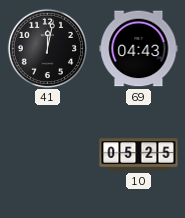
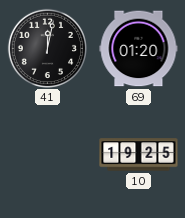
69: 04:43 -> 01:20
10: 05:25 -> 19:25
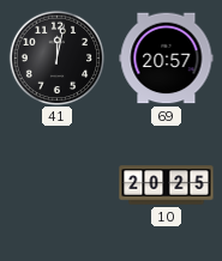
69: 01:20 -> 20:57
10: 19:25 -> 20:25
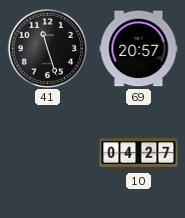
41: 12:02 -> 11:27
10: 20:25 -> 04:27
